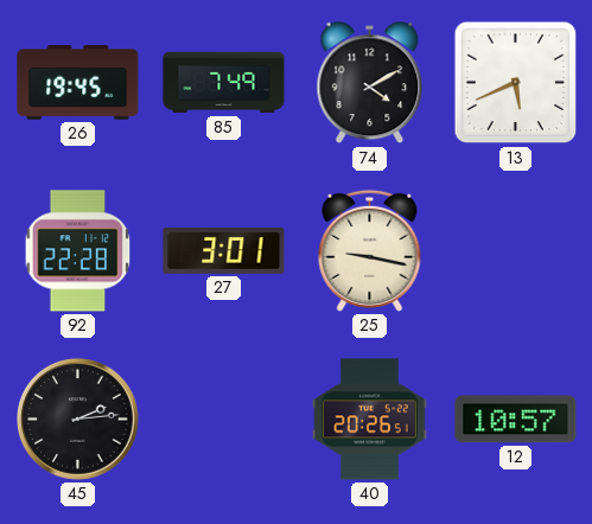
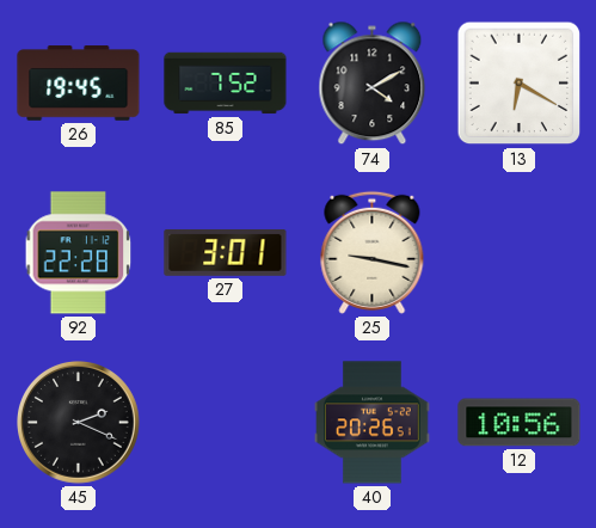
85: 7:49 -> 7:52
13: 5:41 -> 6:20
45: 2:14 -> 2:19
12: 10:57 -> 10:56
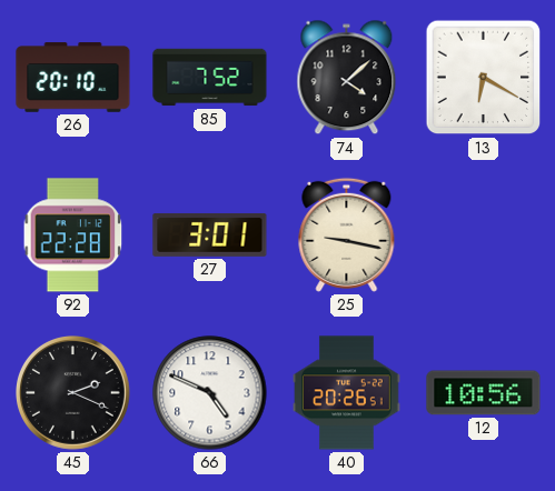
26: 19:45 -> 20:10
74: 4:10 -> 4:08
66: none -> 4:49
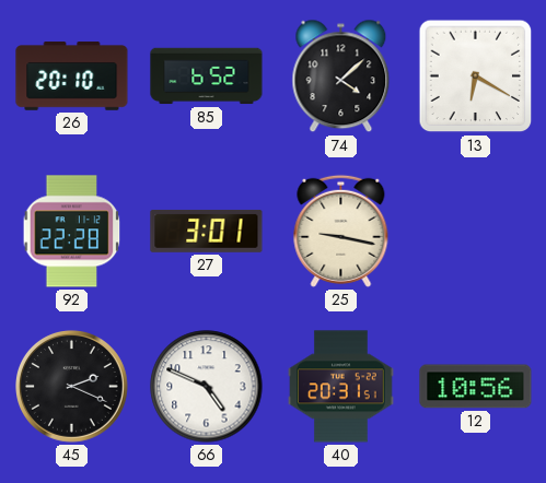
85: 7:52 -> 6:52
40: 20:26 -> 20:31
